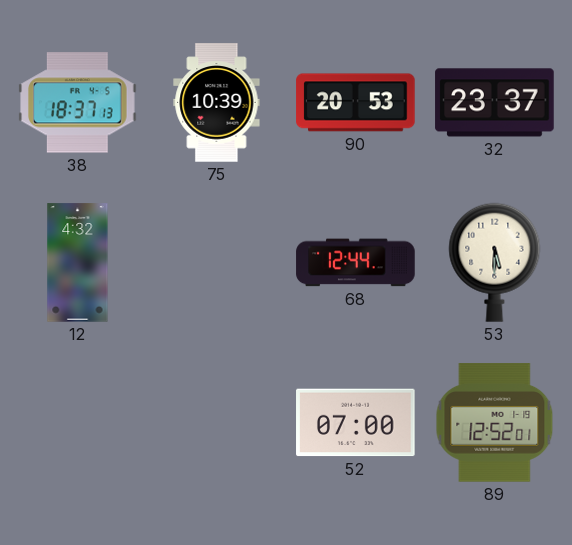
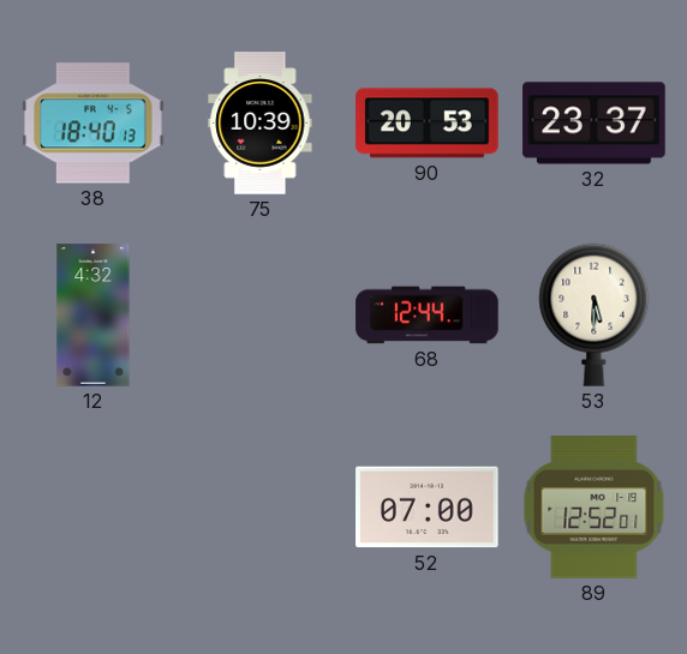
38: 18:37 -> 18:40
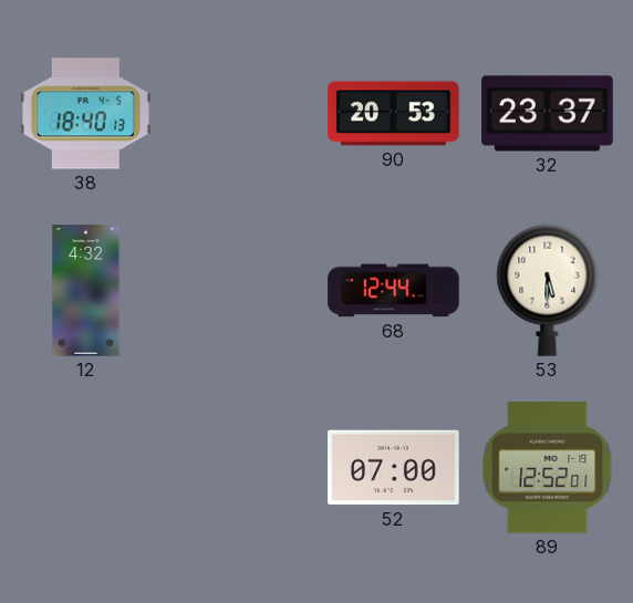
75: 10:39 -> none
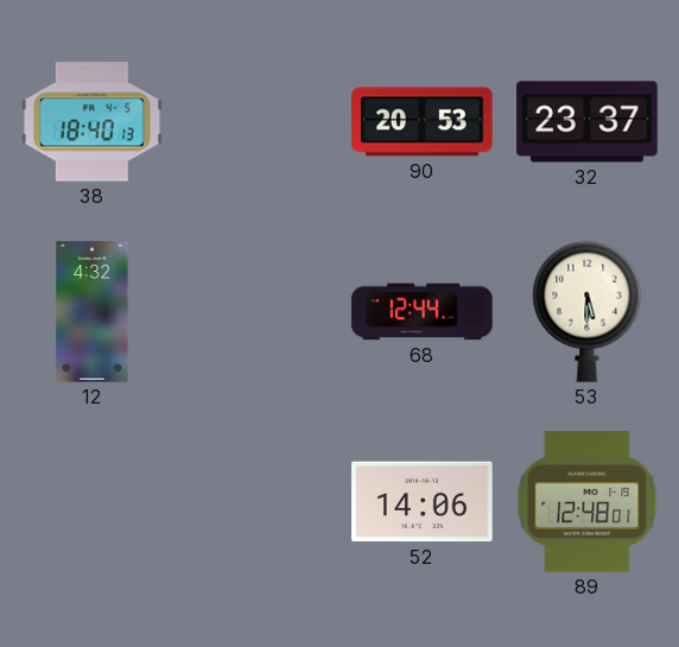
52: 07:00 -> 14:06
89: 12:52 -> 12:48
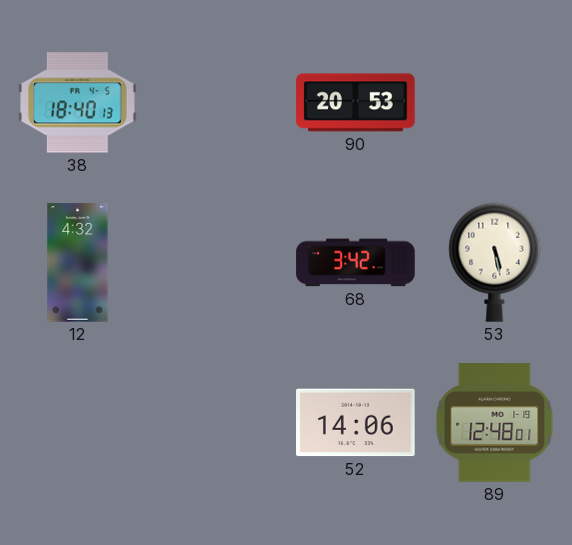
32: 23:37 -> none
68: 12:44 -> 3:42
53: 5:30 -> 5:28
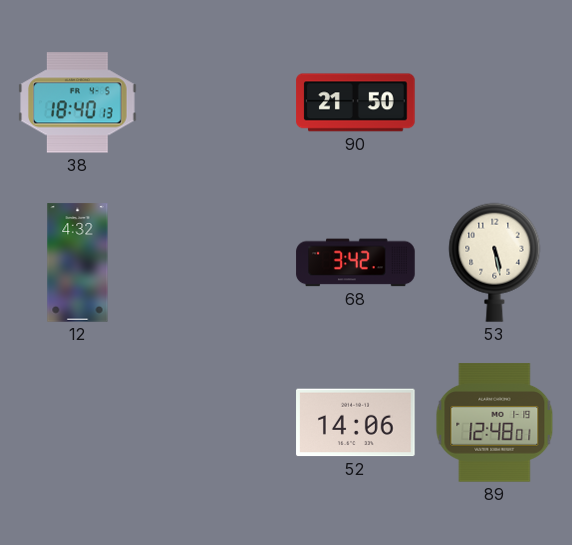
90: 20:53 -> 21:50
